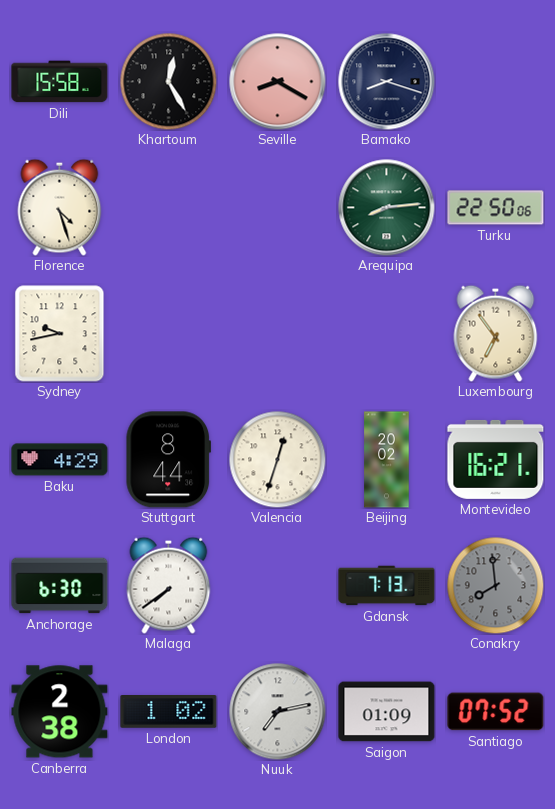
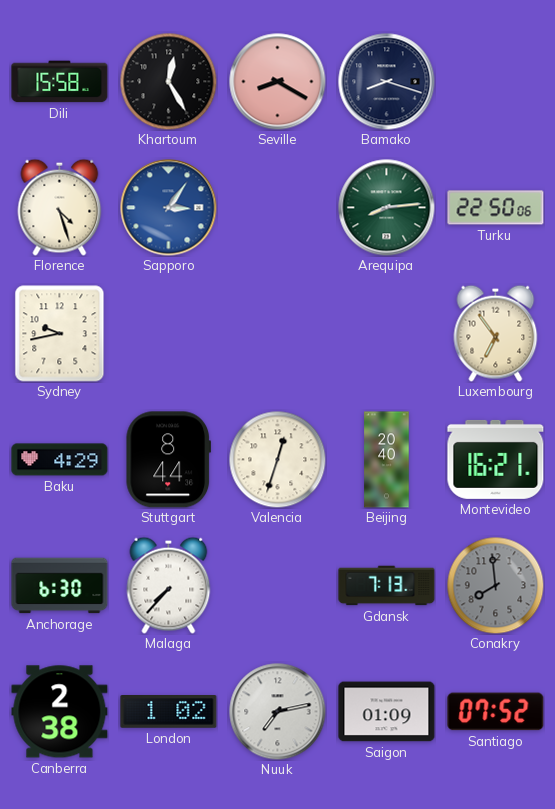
Sapporo: none -> 3:06
Beijing: 20:02 -> 20:40
Malaga: 7:39 -> 7:37
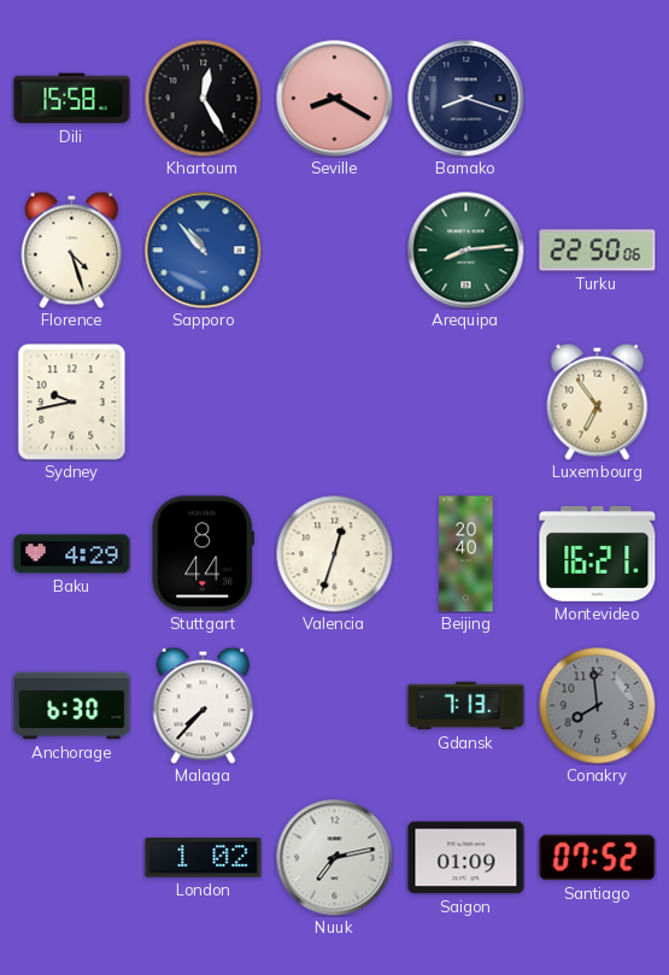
Sapporo: 3:06 -> 10:53
Canberra: 2:38 -> none
